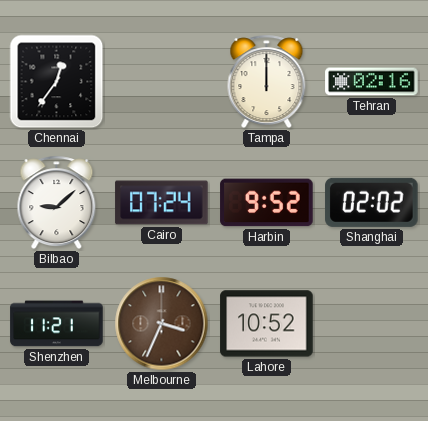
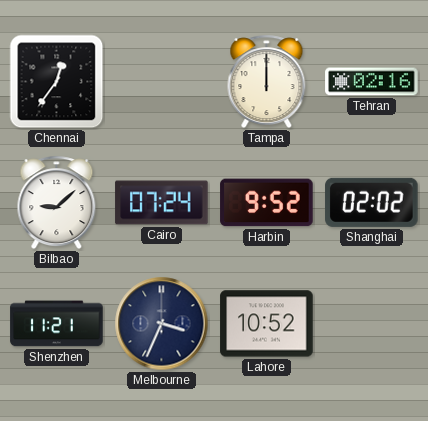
Melbourne dial: brown -> navy
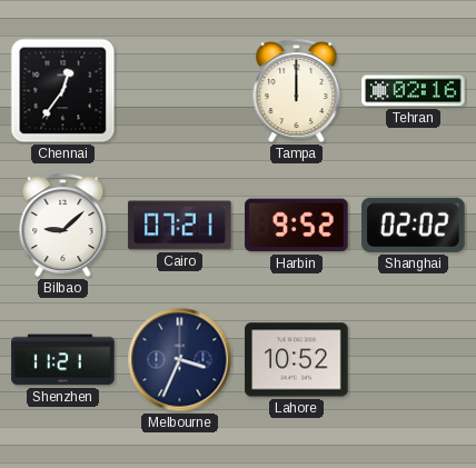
Cairo: 07:24 -> 07:21
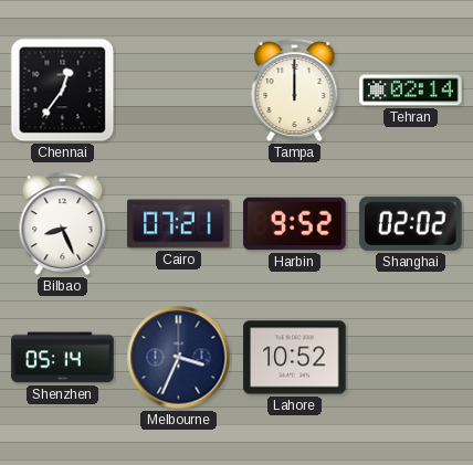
Tehran: 02:16 -> 02:14
Bilbao: 9:08 -> 8:26
Shenzhen: 11:21 -> 05:14
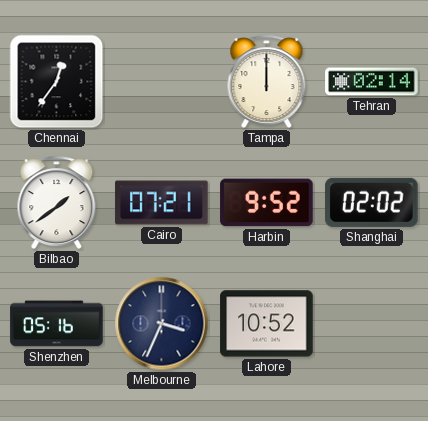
Bilbao: 8:26 -> 1:39
Shenzhen: 05:14 -> 05:16
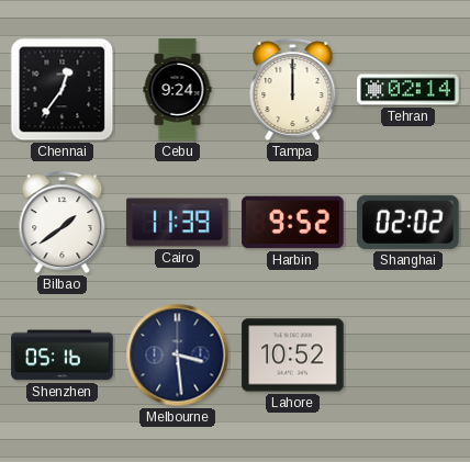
Cebu: none -> 9:24
Cairo: 07:21 -> 11:39
Melbourne: 3:34 -> 3:29
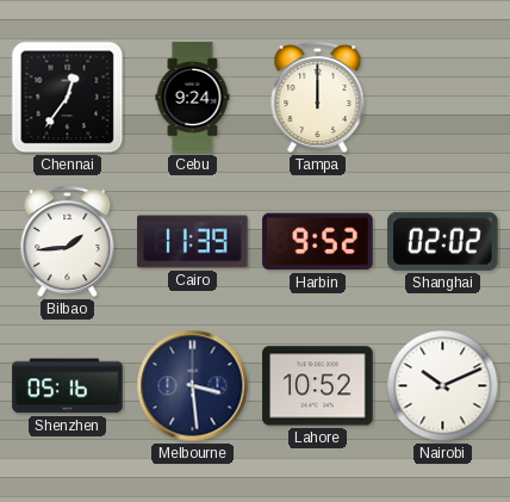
Tehran: 02:14 -> none
Bilbao: 1:39 -> 1:44
Nairobi: none -> 10:11
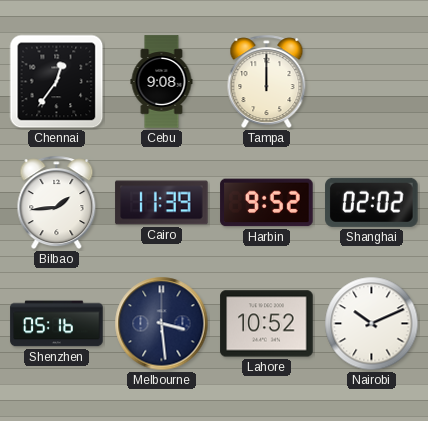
Cebu: 9:24 -> 9:08
